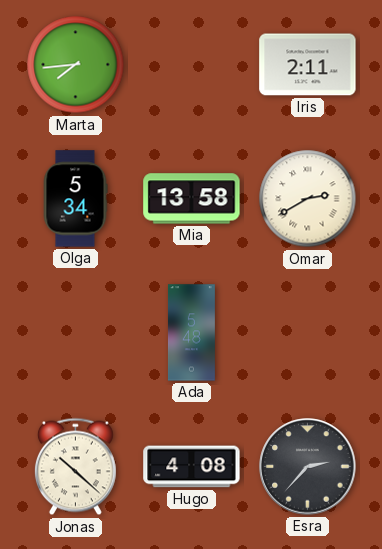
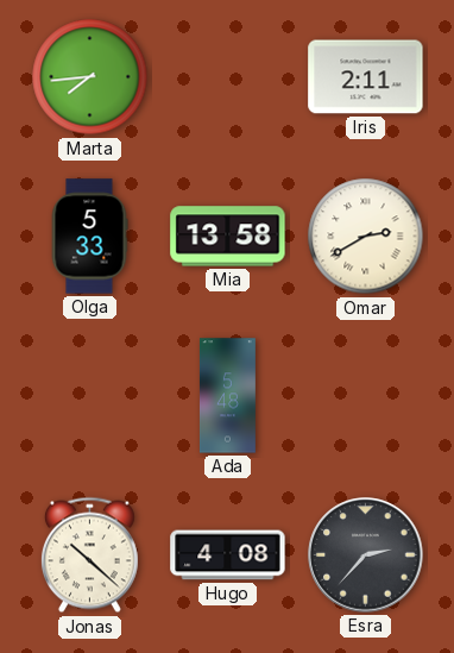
Olga: 5:34 -> 5:33
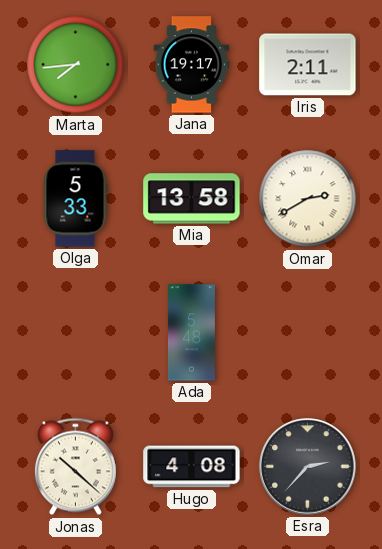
Jana: none -> 19:17
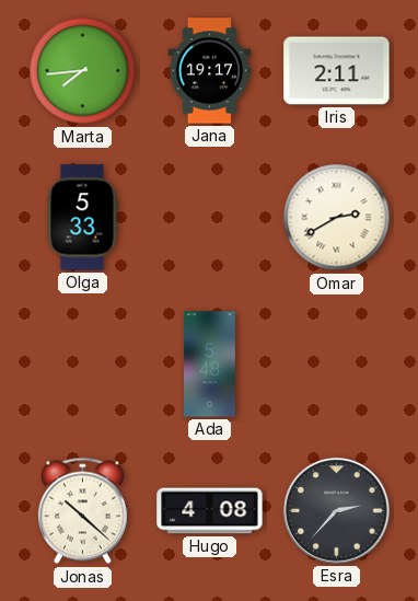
Mia: 13:58 -> none
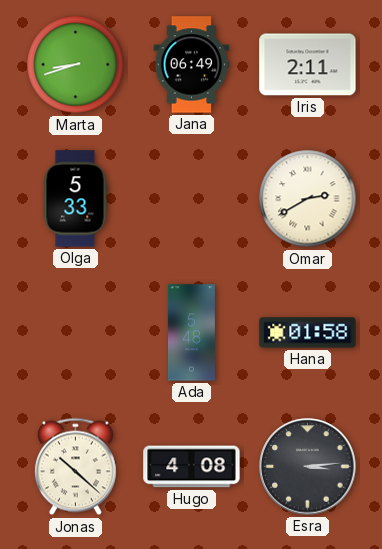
Marta: 7:44 -> 8:42
Jana: 19:17 -> 06:49
Hana: none -> 01:58
Esra: 2:37 -> 3:14
